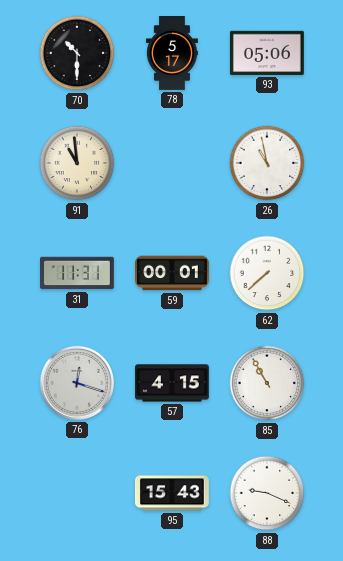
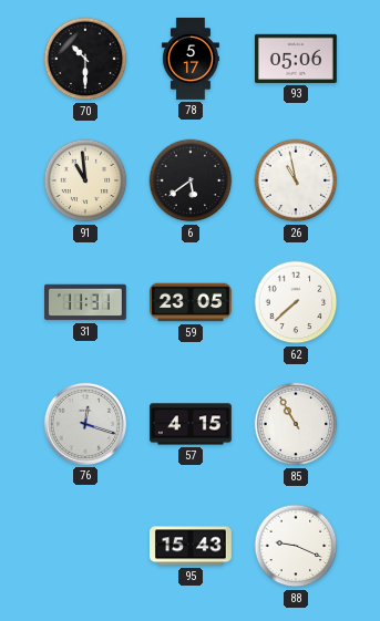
6: none -> 5:39
59: 00:01 -> 23:05
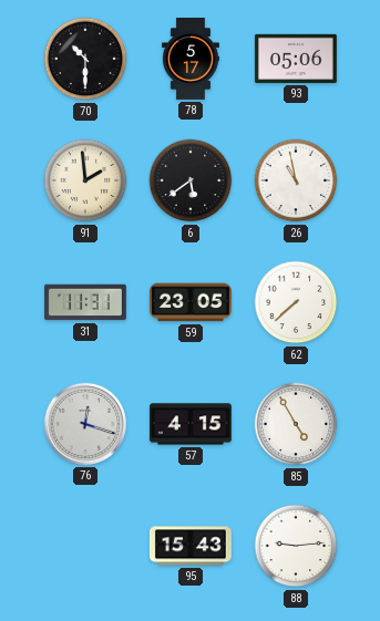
91: 10:59 -> 1:59
85: 10:55 -> 4:55
88: 9:19 -> 9:14
